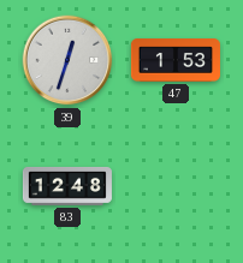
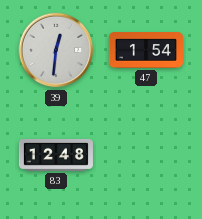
39: 12:33 -> 12:31
47: 1:53 -> 1:54
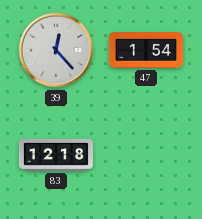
39: 12:31 -> 12:23
83: 12:48 -> 12:18
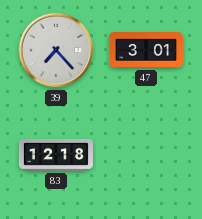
39: 12:23 -> 7:23
47: 1:54 -> 3:01
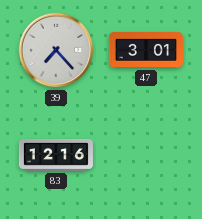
83: 12:18 -> 12:16
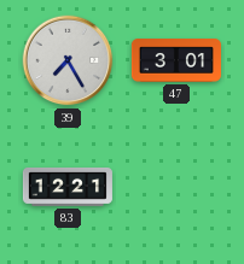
39: 7:23 -> 7:25
83: 12:16 -> 12:21
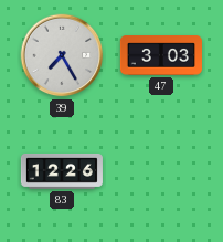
47: 3:01 -> 3:03
83: 12:21 -> 12:26
